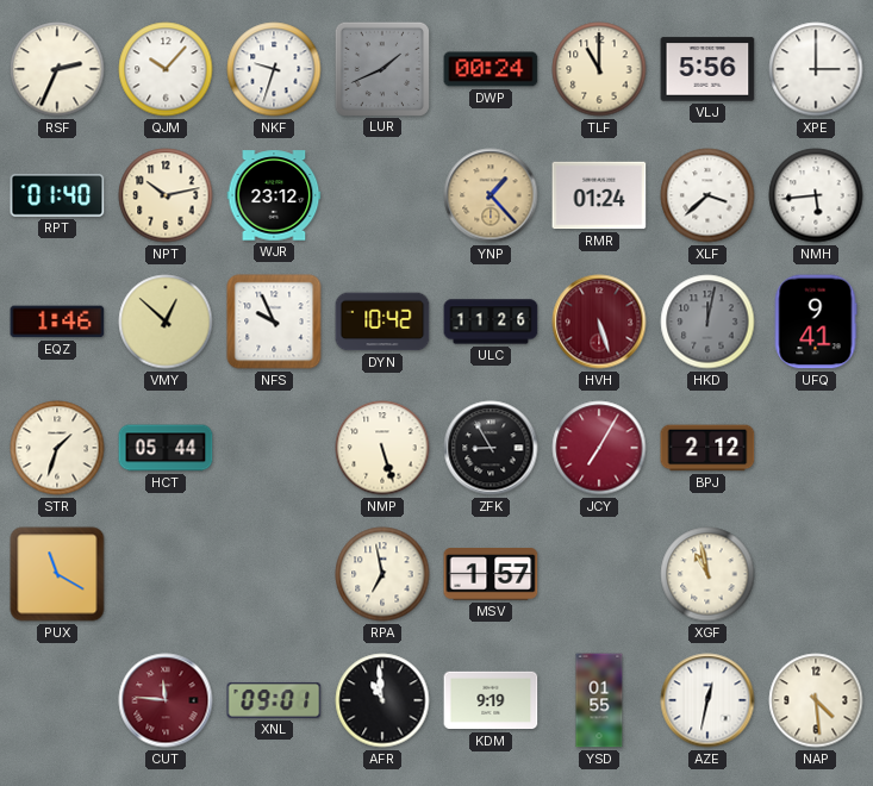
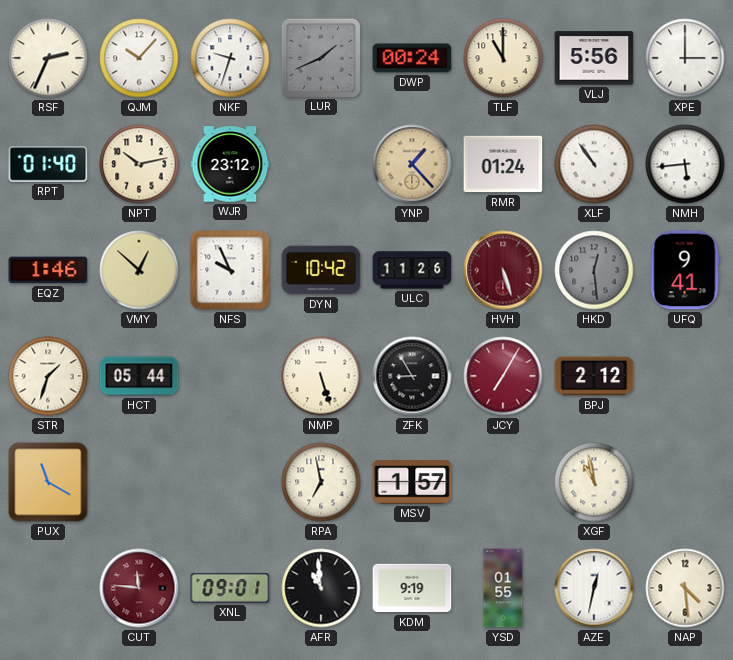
XLF: 3:38 -> 10:54
HKD: 12:02 -> 12:29
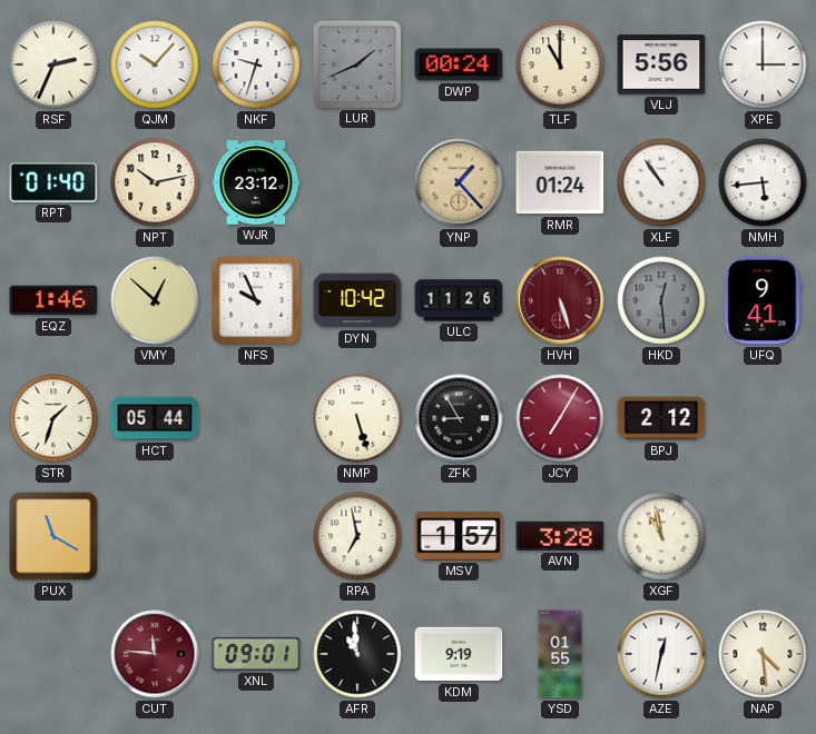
AVN: none -> 3:28
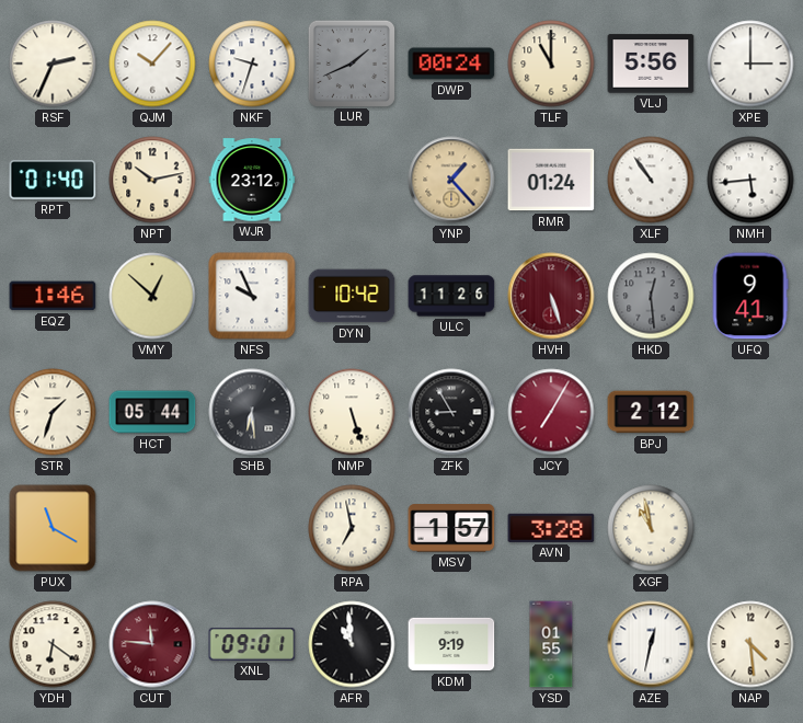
SHB: none -> 6:29
YDH: none -> 6:21
